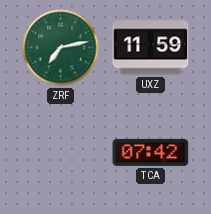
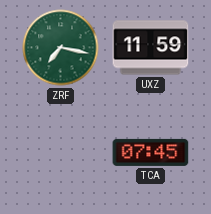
ZRF: 7:13 -> 7:17
TCA: 07:42 -> 07:45
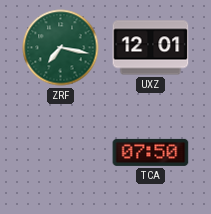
UXZ: 11:59 -> 12:01
TCA: 07:45 -> 07:50
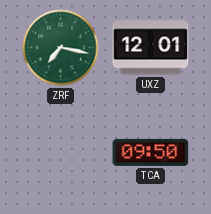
TCA: 07:50 -> 09:50
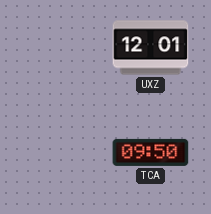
ZRF: 7:17 -> none
